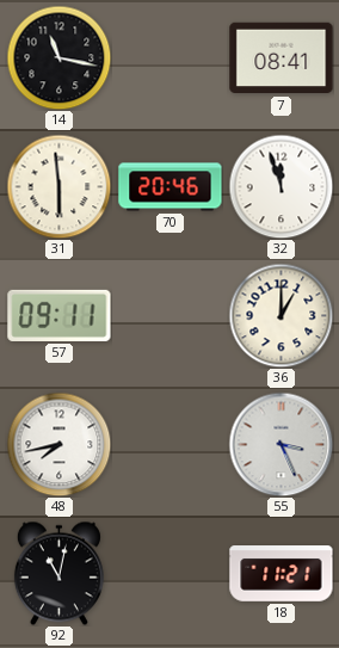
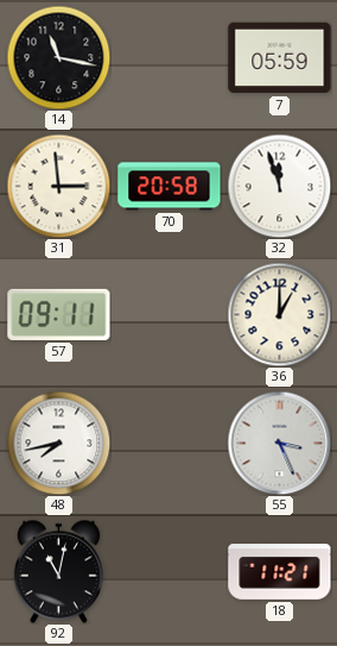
7: 08:41 -> 05:59
31: 5:59 -> 2:59
70: 20:46 -> 20:58
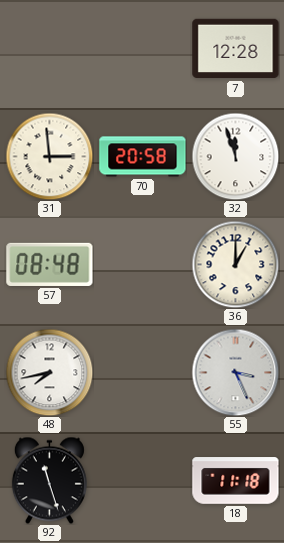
14: 11:17 -> none
7: 05:59 -> 12:28
57: 09:11 -> 08:48
92: 11:02 -> 11:27
18: 11:21 -> 11:18
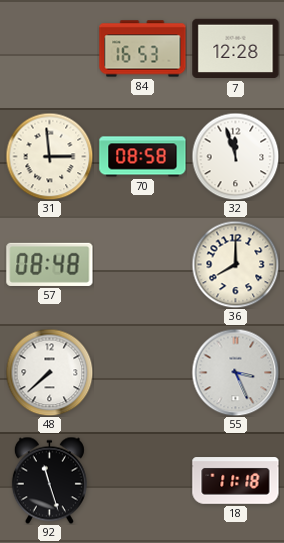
84: none -> 16:53
70: 20:58 -> 08:58
36: 1:00 -> 8:00
48: 7:43 -> 7:38
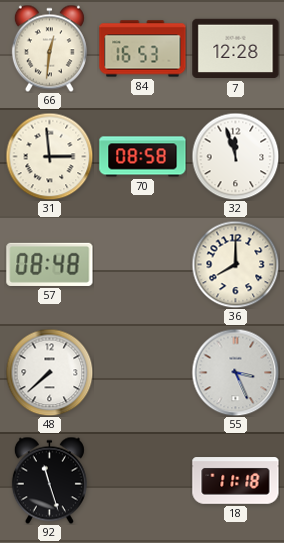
66: none -> 12:31
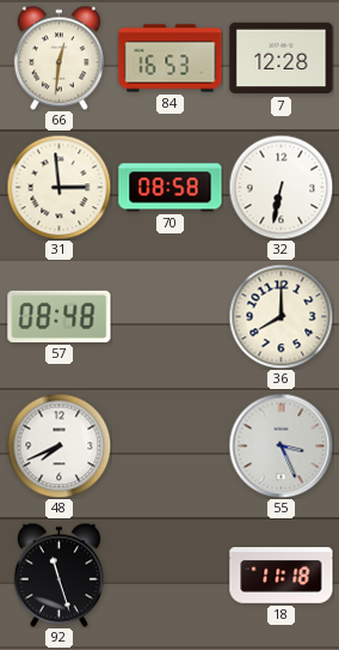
32: 11:57 -> 6:32
48: 7:38 -> 7:41
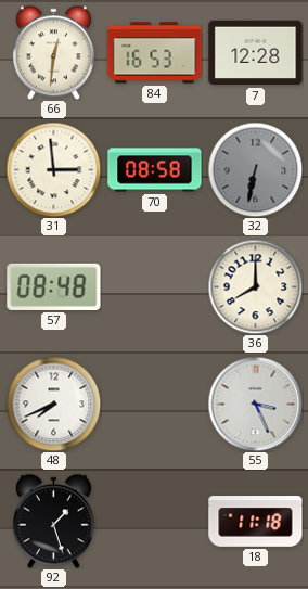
32 dial: white -> grey
92: 11:27 -> 1:27
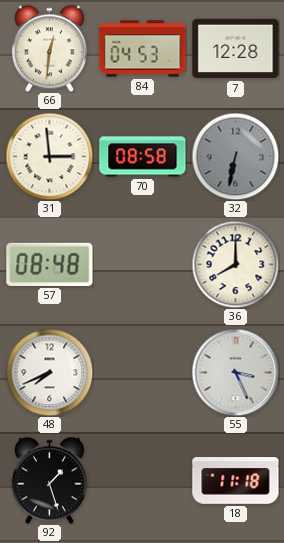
84: 16:53 -> 04:53
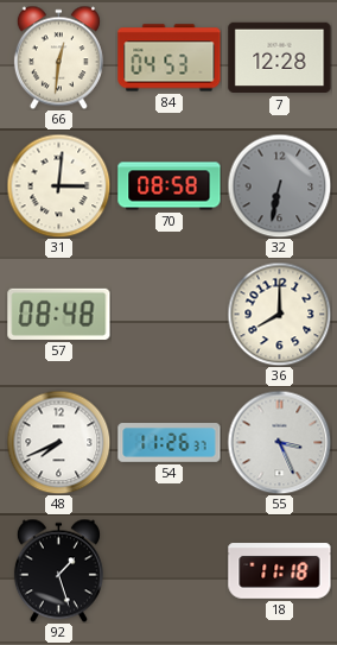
31: 2:59 -> 3:01
54: none -> 11:26
